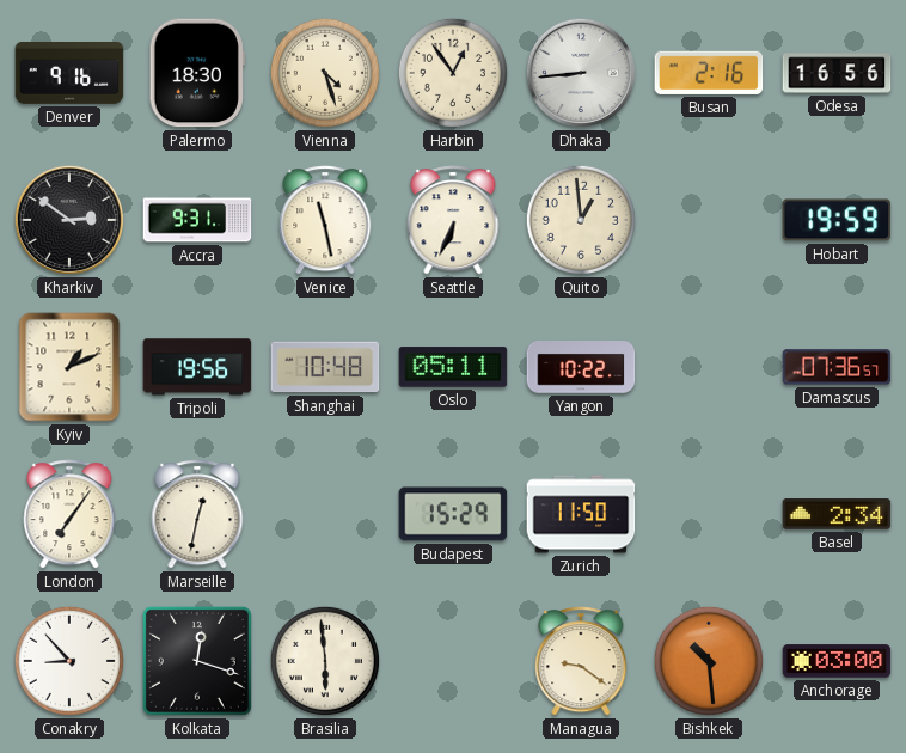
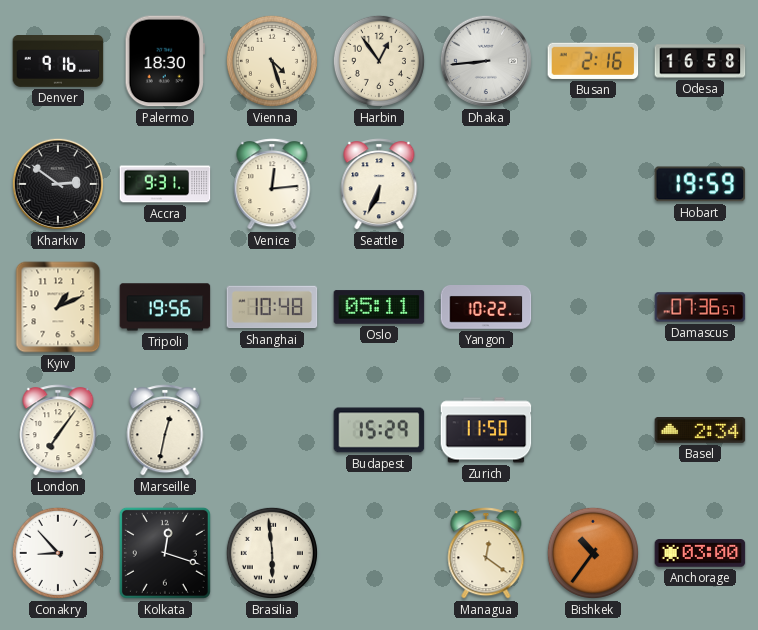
Odesa: 16:56 -> 16:58
Venice: 11:28 -> 12:14
Quito: 12:59 -> none
Managua: 9:21 -> 12:21
Bishkek: 10:29 -> 10:36
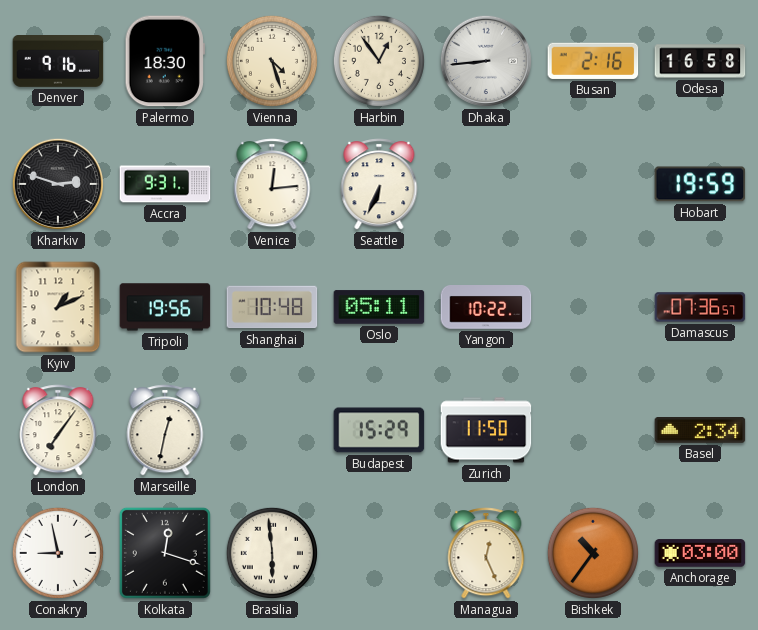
Kharkiv: 2:51 -> 2:48
Conakry: 8:53 -> 8:58
Managua: 12:21 -> 12:26
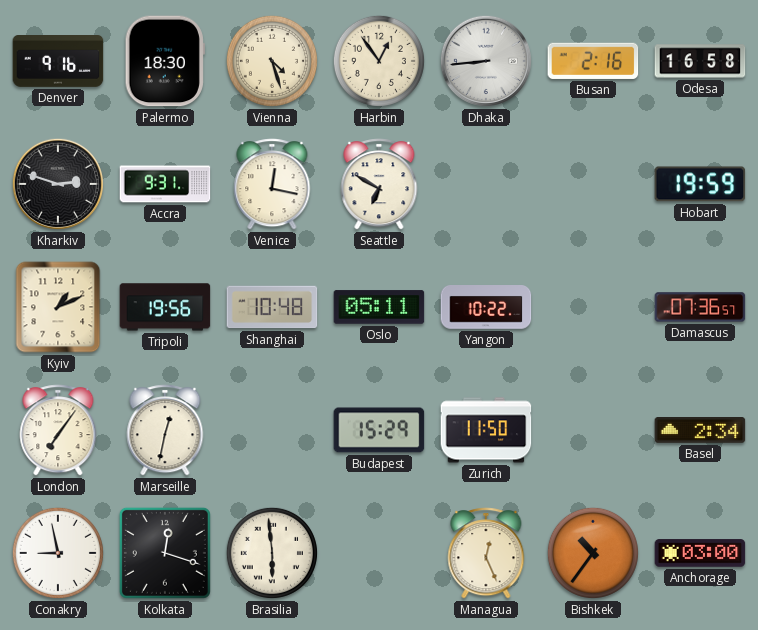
Venice: 12:14 -> 12:17
Seattle: 6:34 -> 6:50
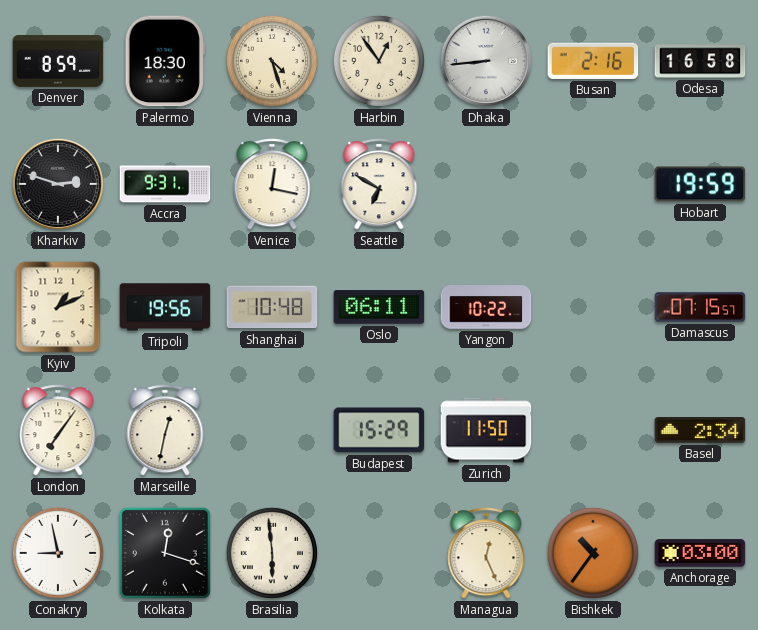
Denver: 9:16 -> 8:59
Oslo: 05:11 -> 06:11
Damascus: 07:36 -> 07:15
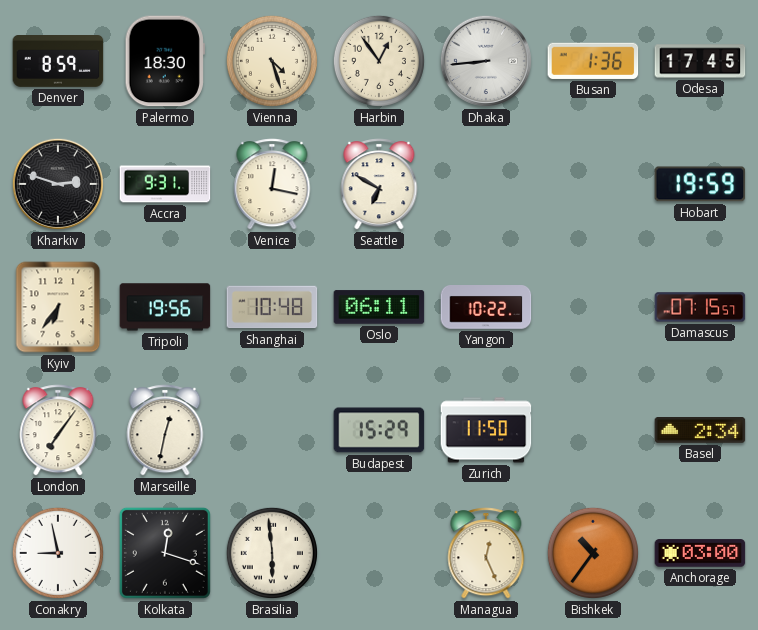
Busan: 2:16 -> 1:36
Odesa: 16:58 -> 17:45
Kyiv: 1:11 -> 6:36
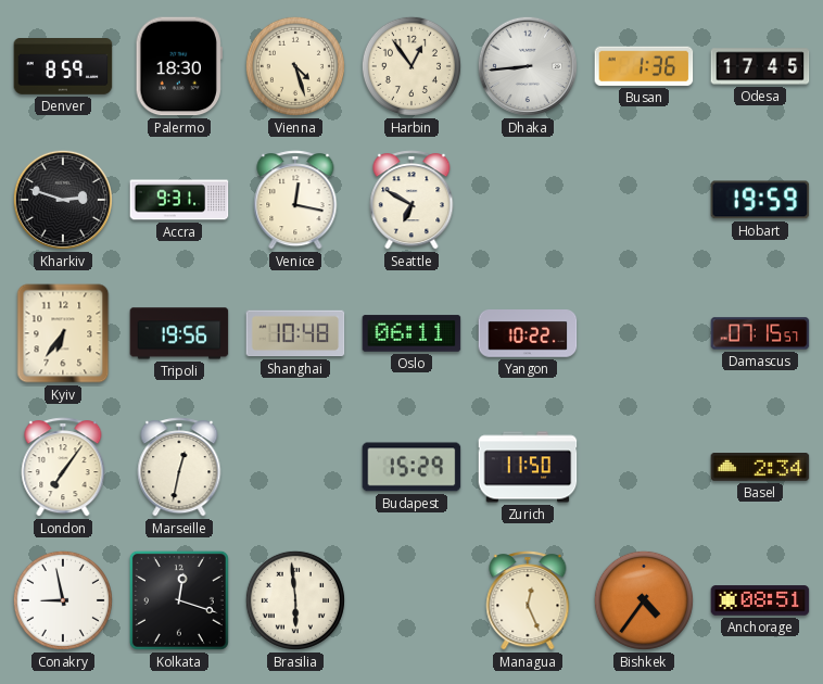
Bishkek: 10:36 -> 4:36
Anchorage: 03:00 -> 08:51
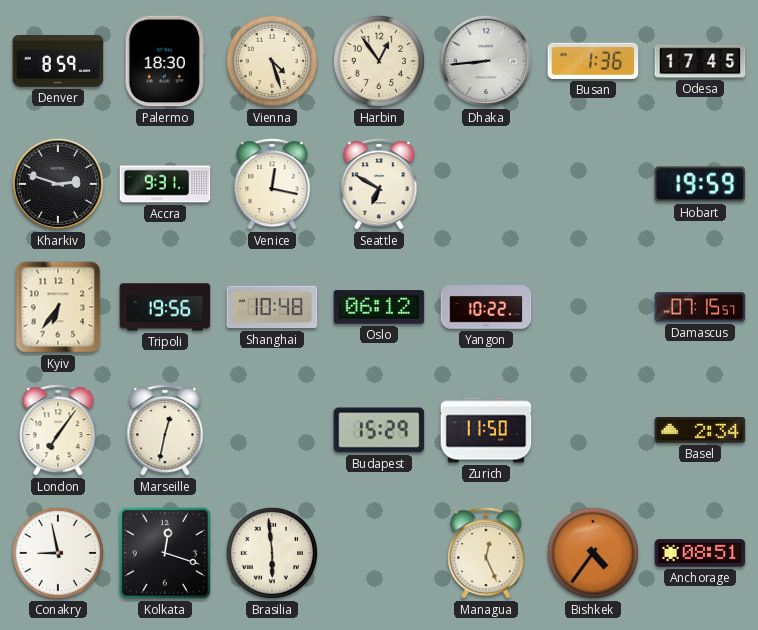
Oslo: 06:11 -> 06:12
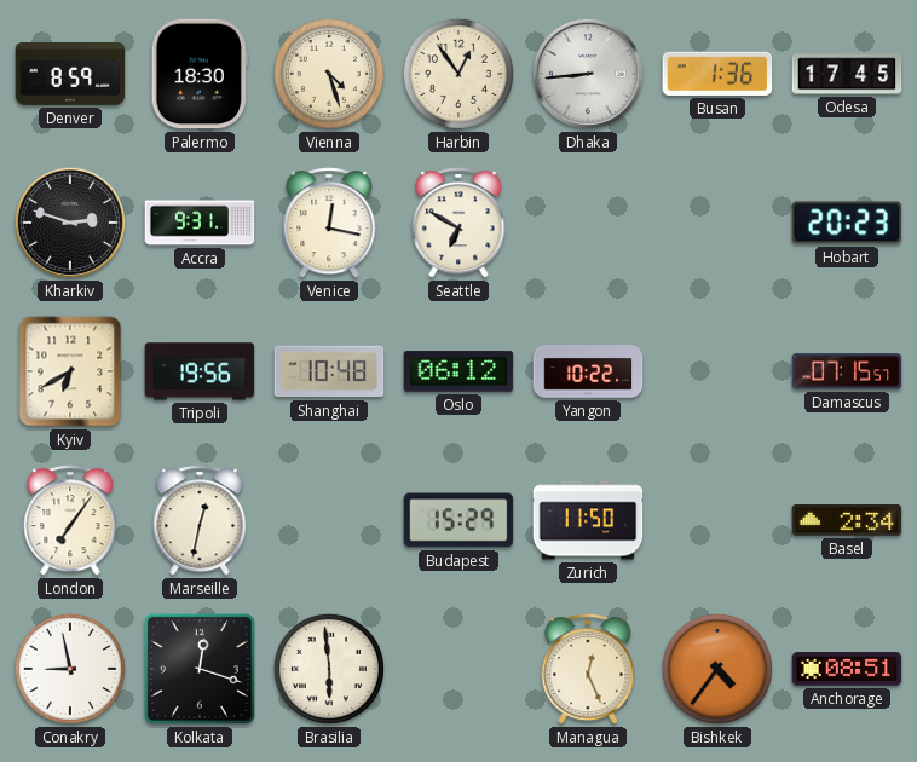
Hobart: 19:59 -> 20:23
Kyiv: 6:36 -> 6:40
